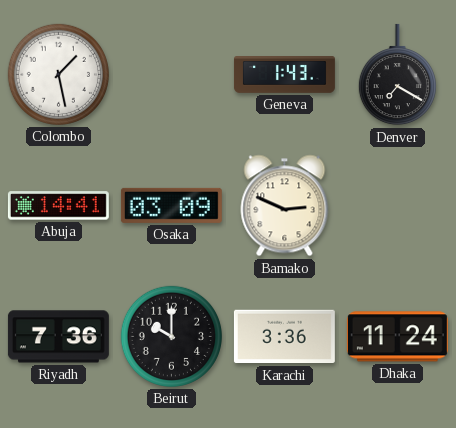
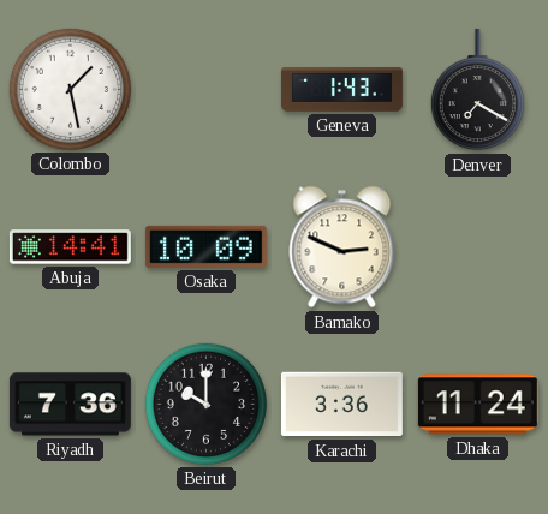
Osaka: 03:09 -> 10:09
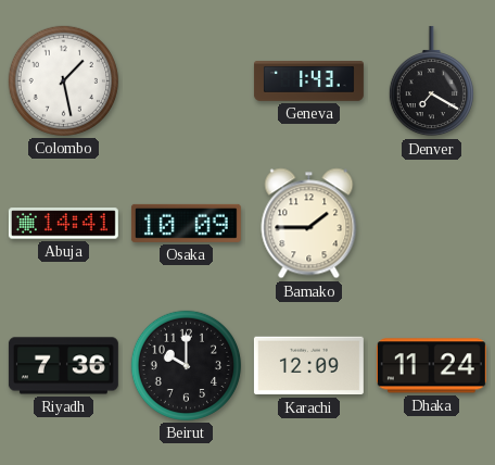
Bamako: 2:49 -> 1:45
Karachi: 3:36 -> 12:09
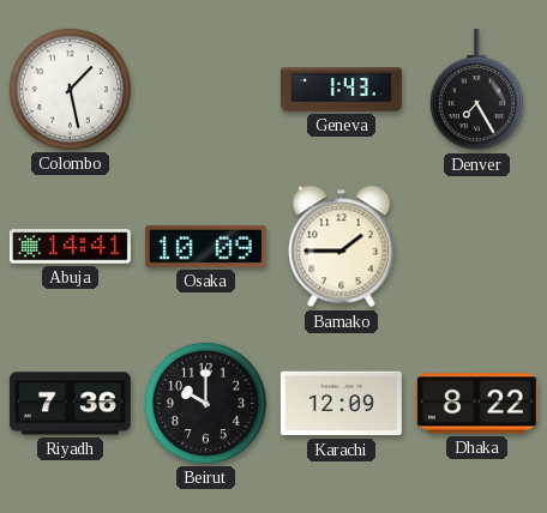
Denver: 7:20 -> 7:25
Dhaka: 11:24 -> 8:22
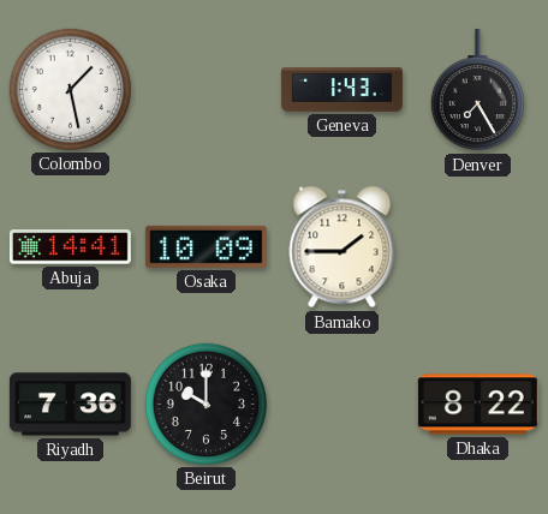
Karachi: 12:09 -> none
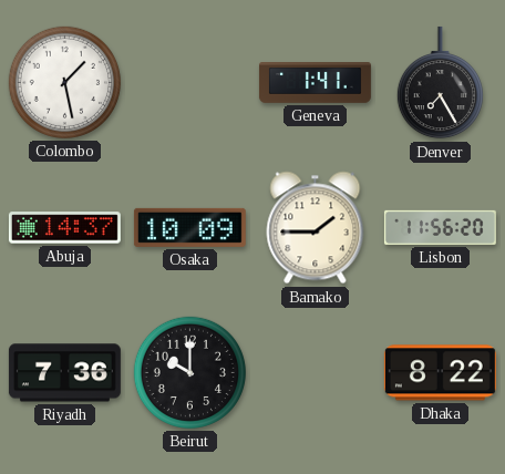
Geneva: 1:43 -> 1:41
Abuja: 14:41 -> 14:37
Lisbon: none -> 11:56
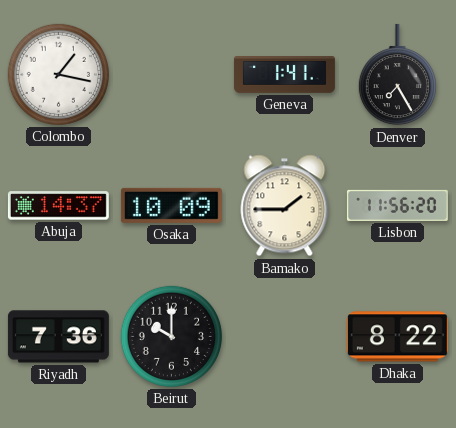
Colombo: 1:28 -> 1:17
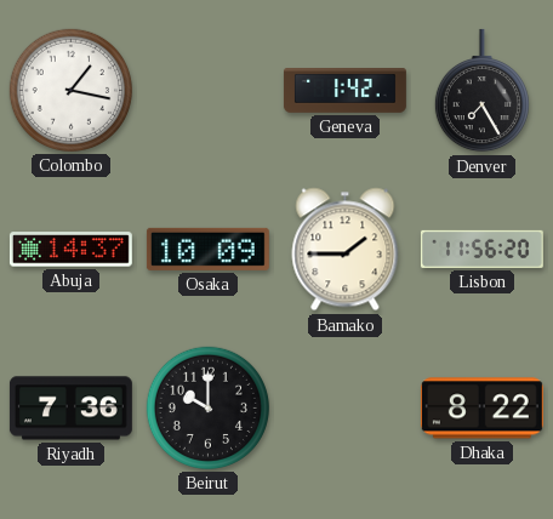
Geneva: 1:41 -> 1:42
